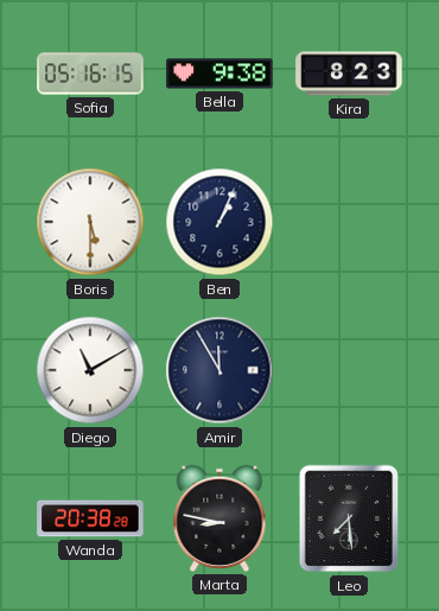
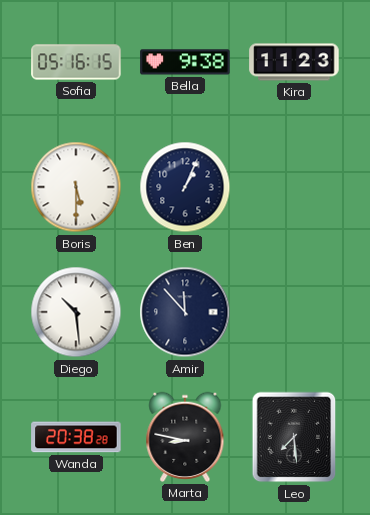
Kira: 8:23 -> 11:23
Diego: 11:10 -> 10:29
Amir: 11:55 -> 11:53
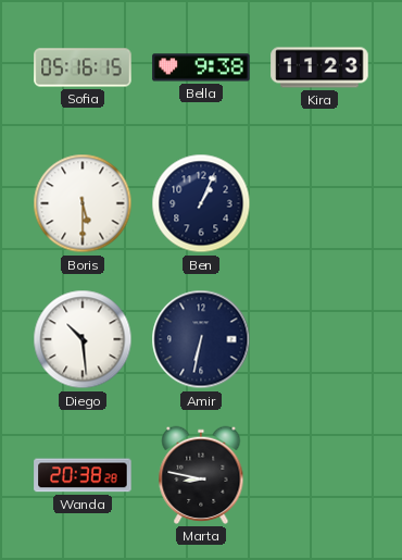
Amir: 11:53 -> 6:32
Leo: 7:29 -> none
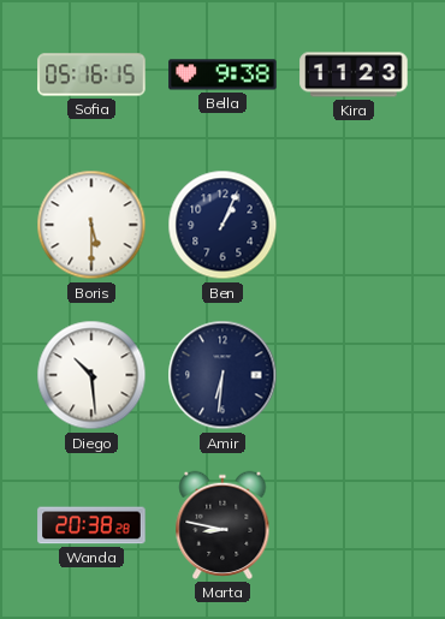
Amir: 6:32 -> 6:31
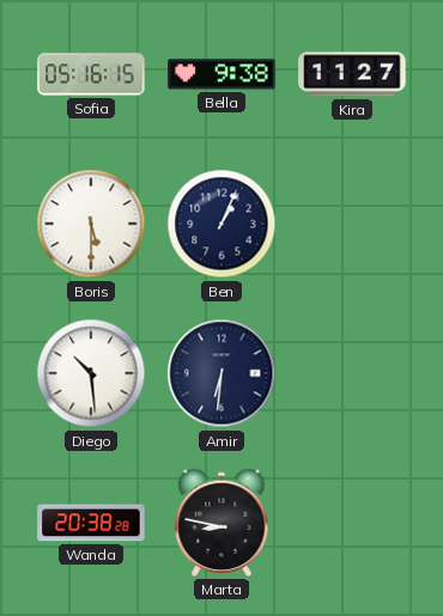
Kira: 11:23 -> 11:27
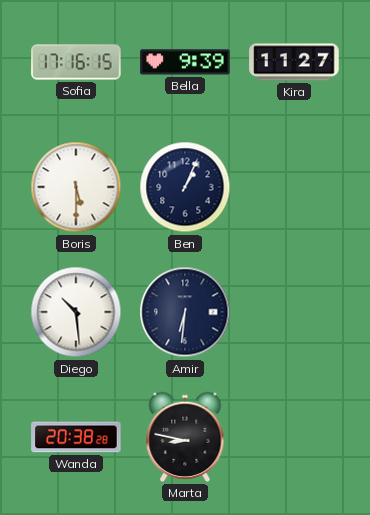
Sofia: 05:16 -> 17:16
Bella: 9:38 -> 9:39
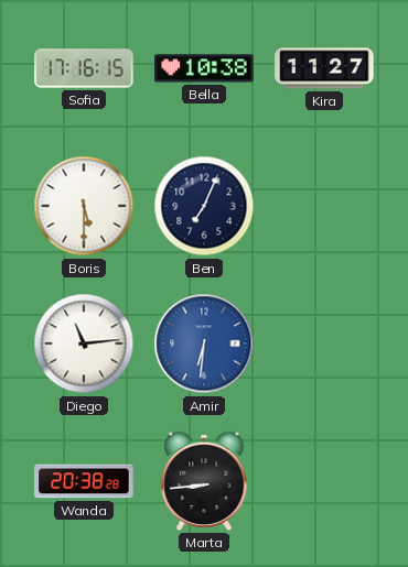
Bella: 9:39 -> 10:38
Ben: 1:04 -> 7:04
Diego: 10:29 -> 11:14
Amir dial: navy -> blue
Marta: 8:47 -> 8:44
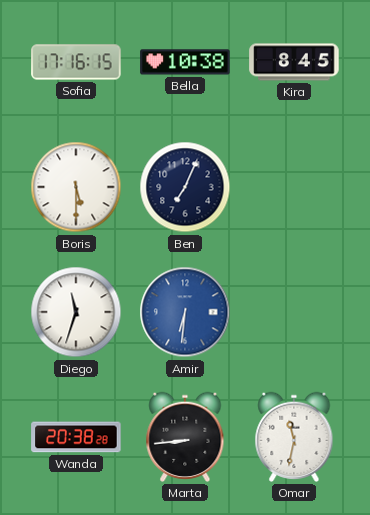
Kira: 11:27 -> 8:45
Diego: 11:14 -> 11:33
Omar: none -> 11:32
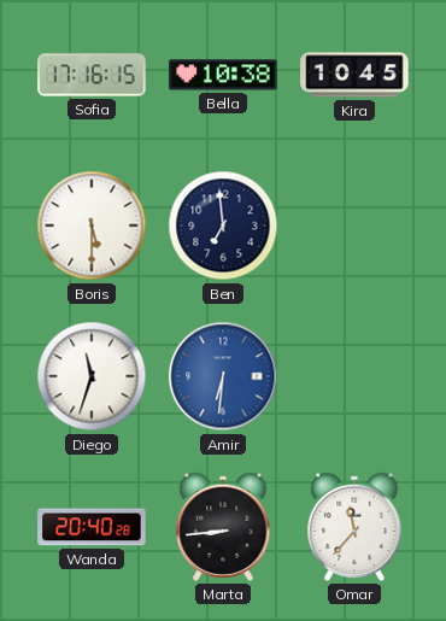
Kira: 8:45 -> 10:45
Ben: 7:04 -> 6:59
Wanda: 20:38 -> 20:40
Omar: 11:32 -> 11:37
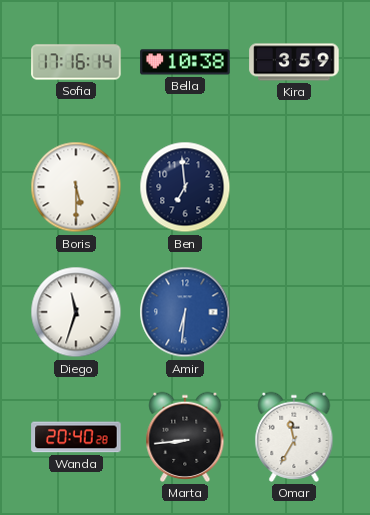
Sofia: 17:16:15 -> 17:16:14
Kira: 10:45 -> 3:59
Omar: 11:37 -> 11:35
